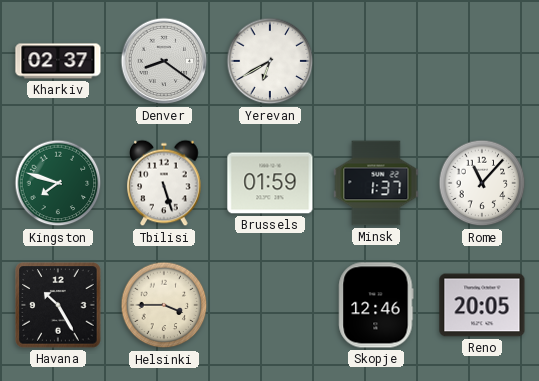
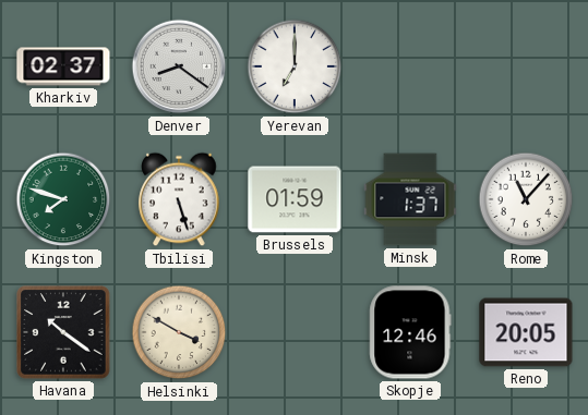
Yerevan: 6:40 -> 7:00
Havana: 10:25 -> 10:21
Helsinki: 3:45 -> 3:50
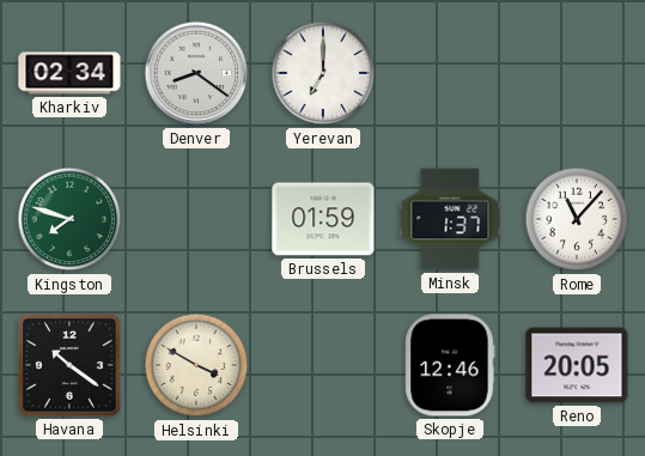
Kharkiv: 02:37 -> 02:34
Tbilisi: 5:27 -> none
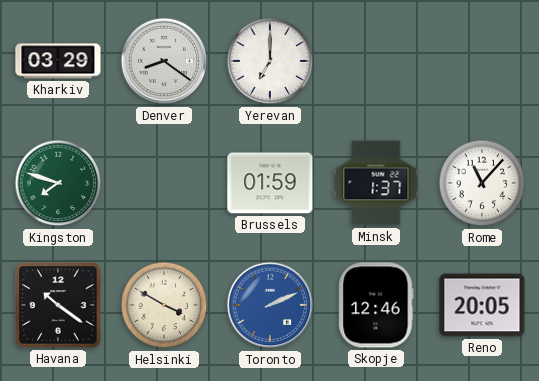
Kharkiv: 02:34 -> 03:29
Toronto: none -> 2:11
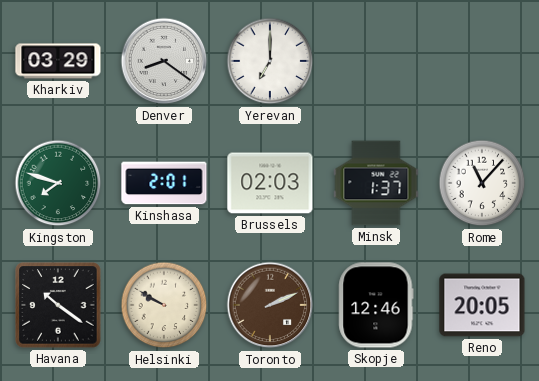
Kinshasa: none -> 2:01
Brussels: 01:59 -> 02:03
Helsinki: 3:50 -> 9:50
Toronto dial: blue -> brown
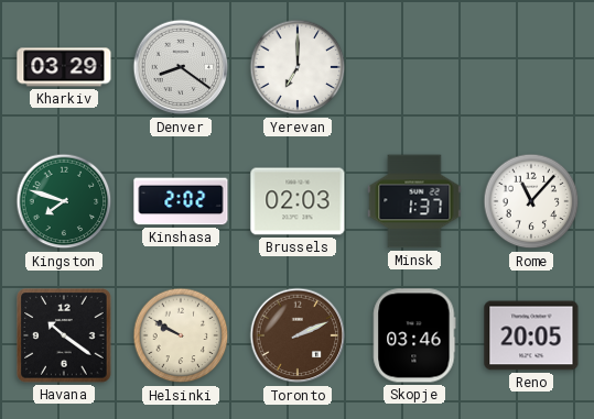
Kinshasa: 2:01 -> 2:02
Skopje: 12:46 -> 03:46
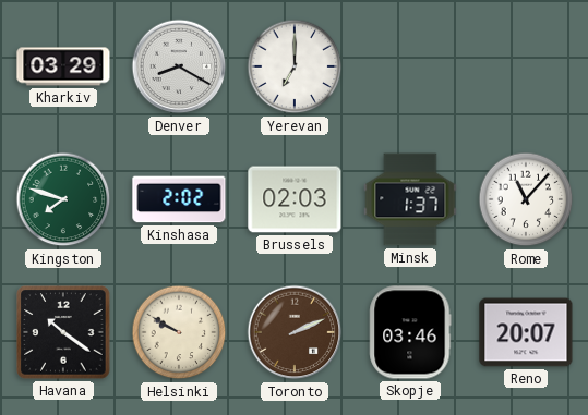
Denver: 8:21 -> 8:20
Reno: 20:05 -> 20:07
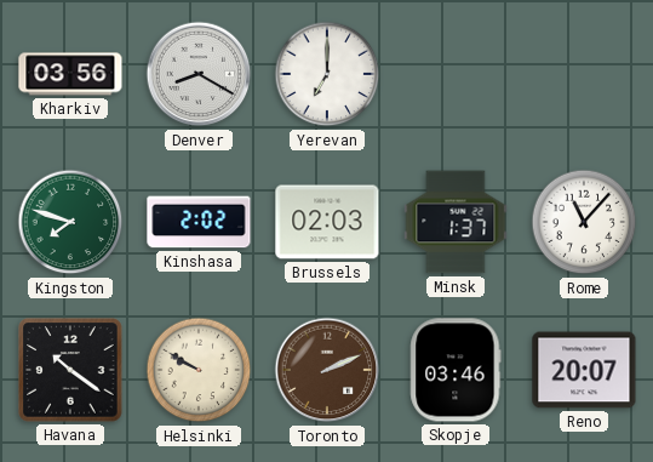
Kharkiv: 03:29 -> 03:56
